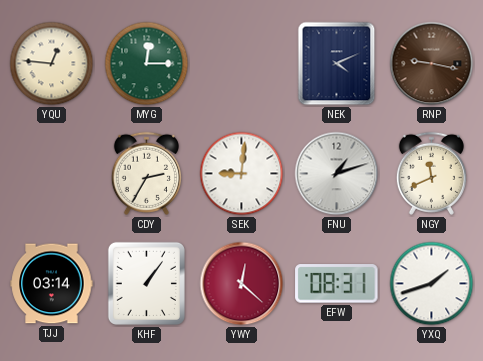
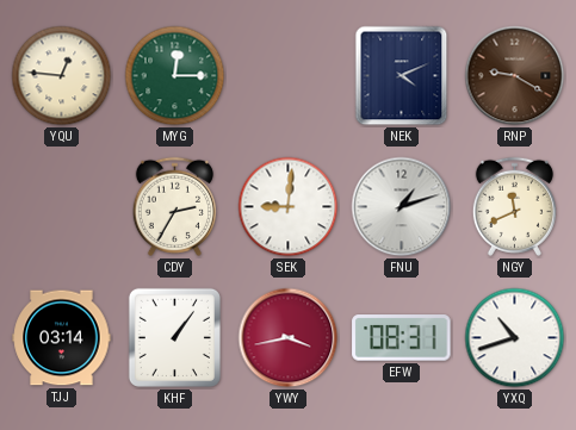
RNP: 9:17 -> 9:20
YWY: 12:22 -> 3:43
YXQ: 1:42 -> 10:42
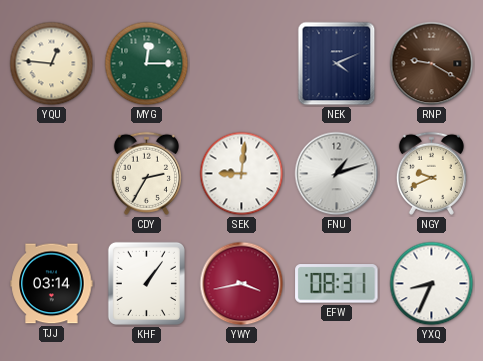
NGY: 11:41 -> 9:41
YXQ: 10:42 -> 8:34
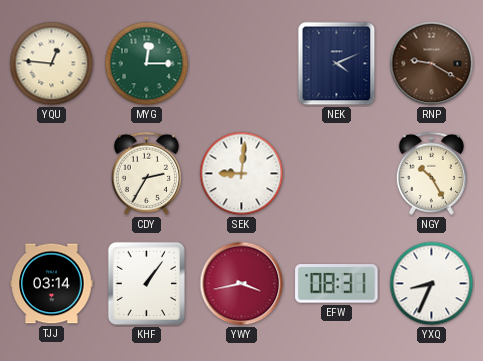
FNU: 1:12 -> none
NGY: 9:41 -> 10:25
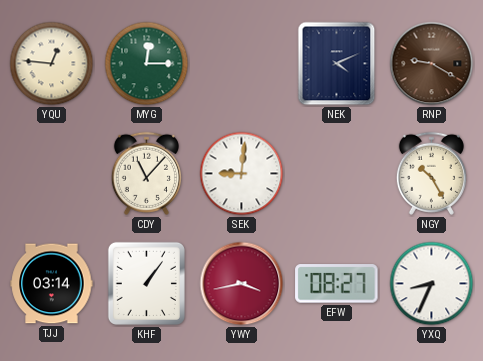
CDY: 2:35 -> 11:07
EFW: 08:31 -> 08:27
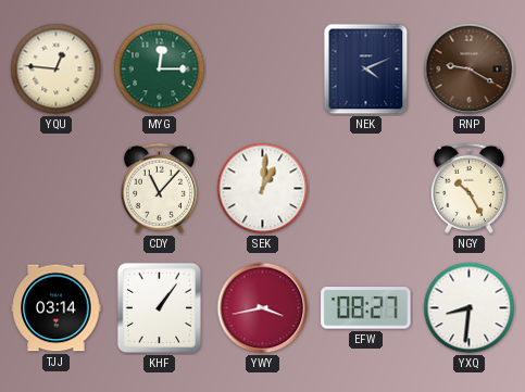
SEK: 9:01 -> 1:01
YXQ: 8:34 -> 8:31
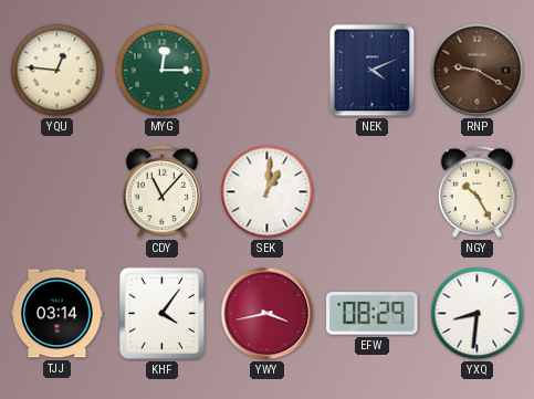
KHF: 1:06 -> 4:06
EFW: 08:27 -> 08:29
